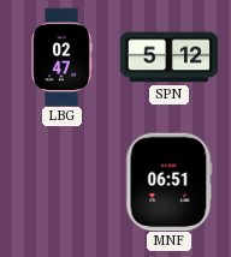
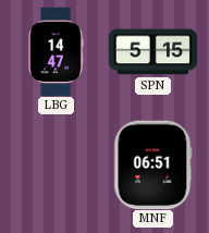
LBG: 02:47 -> 14:47
SPN: 5:12 -> 5:15
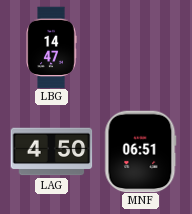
SPN: 5:15 -> none
LAG: none -> 4:50
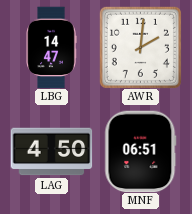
AWR: none -> 2:01
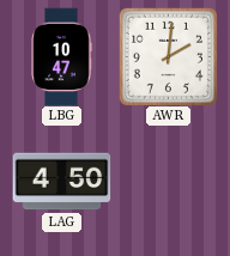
LBG: 14:47 -> 10:47
MNF: 06:51 -> none
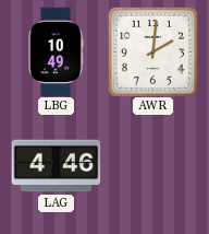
LBG: 10:47 -> 10:49
LAG: 4:50 -> 4:46
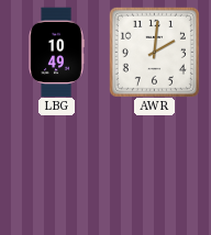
LAG: 4:46 -> none
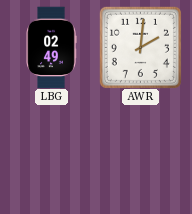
LBG: 10:49 -> 02:49
